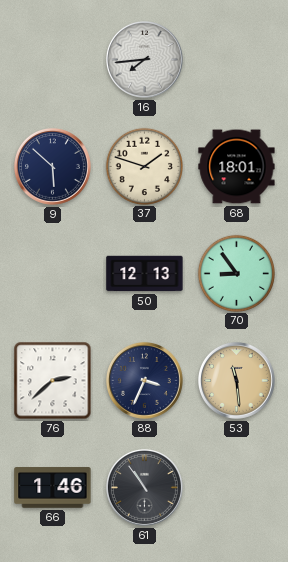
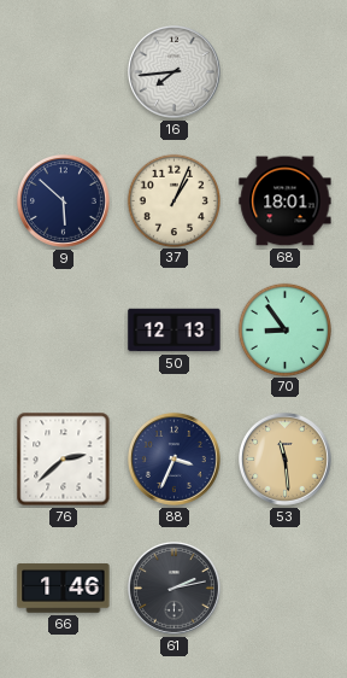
37: 1:48 -> 1:04
61: 10:54 -> 2:13
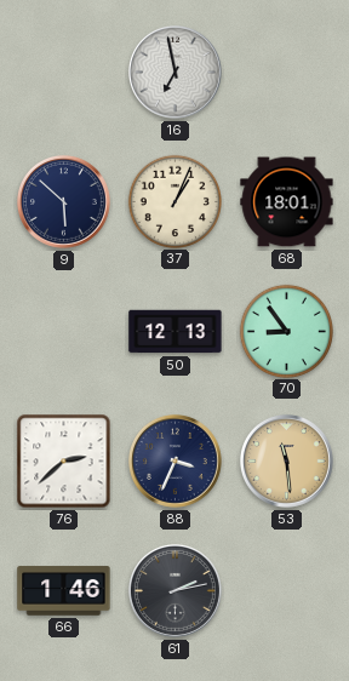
16: 7:44 -> 6:58
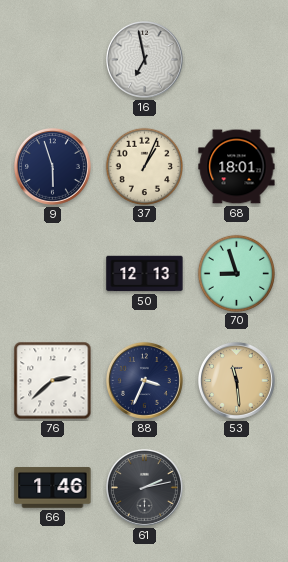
9: 5:52 -> 5:57
70: 8:54 -> 8:57
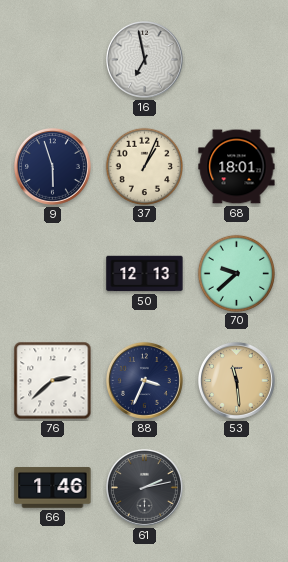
70: 8:57 -> 9:38
